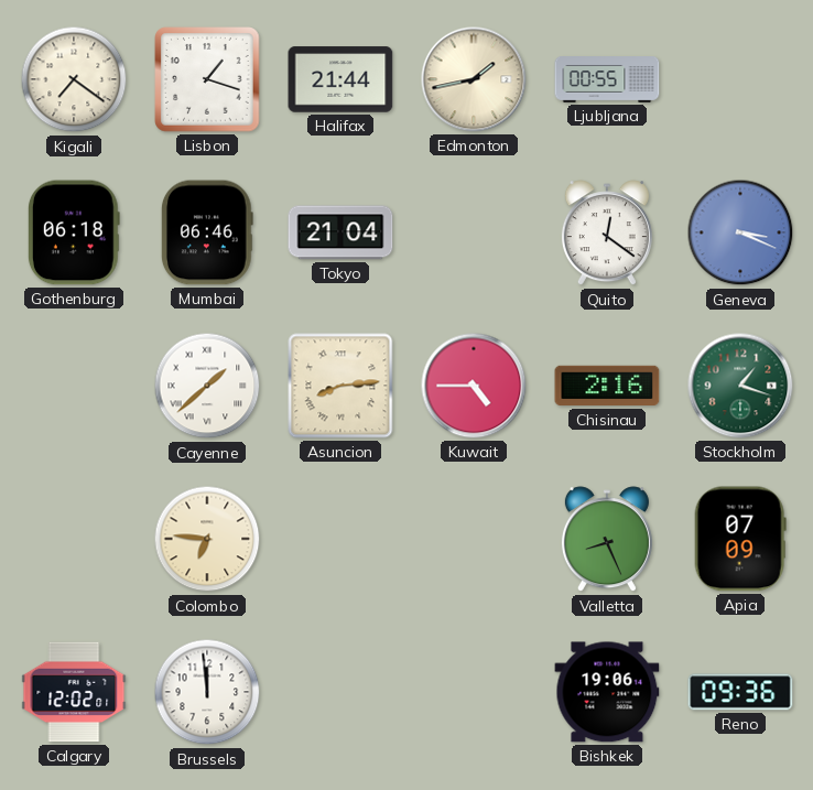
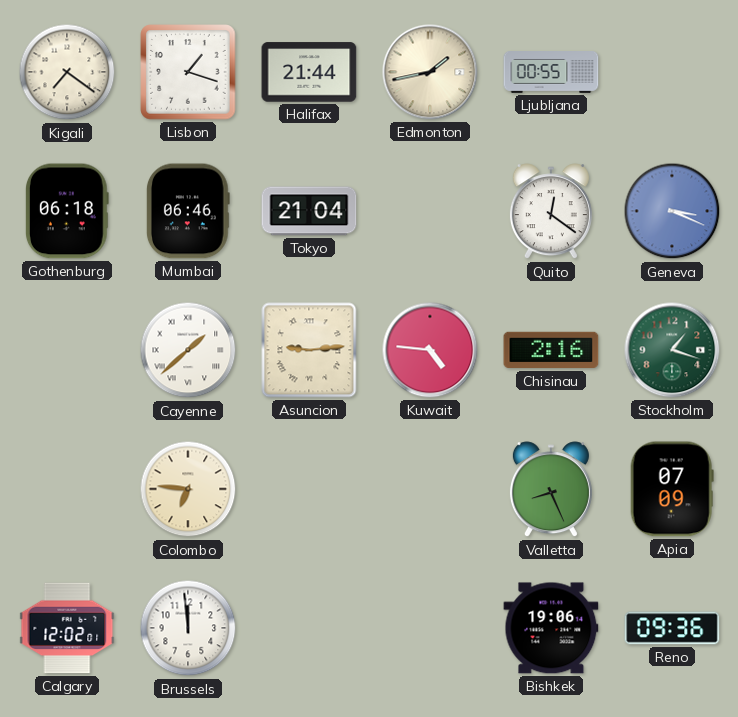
Asuncion: 8:14 -> 9:14
Kuwait: 4:45 -> 4:46
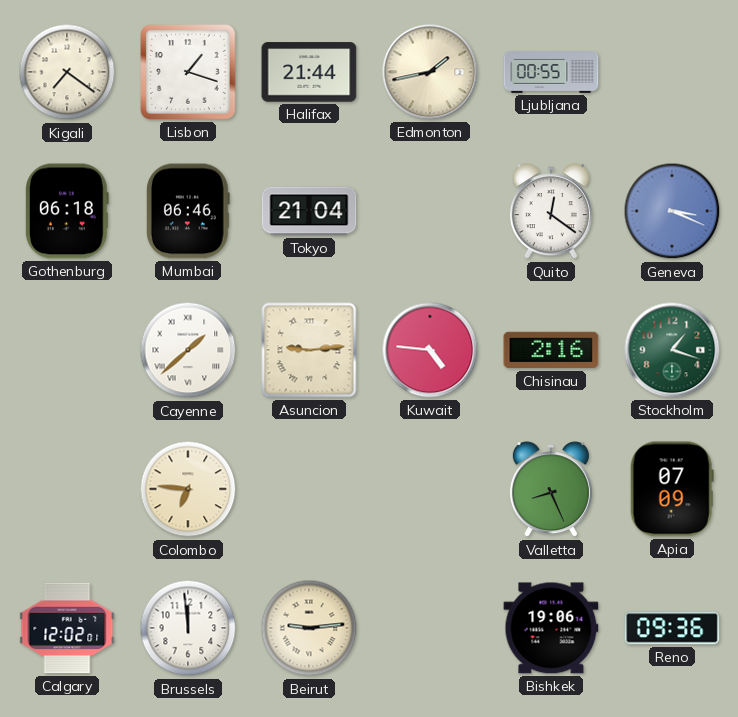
Beirut: none -> 9:14
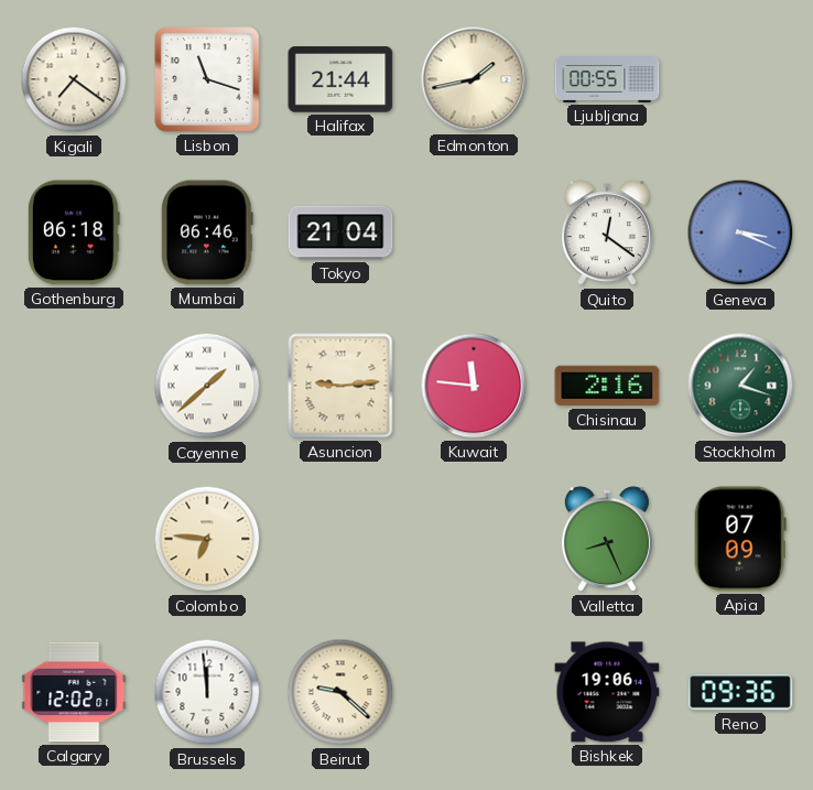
Lisbon: 1:18 -> 11:18
Kuwait: 4:46 -> 11:46
Beirut: 9:14 -> 9:22
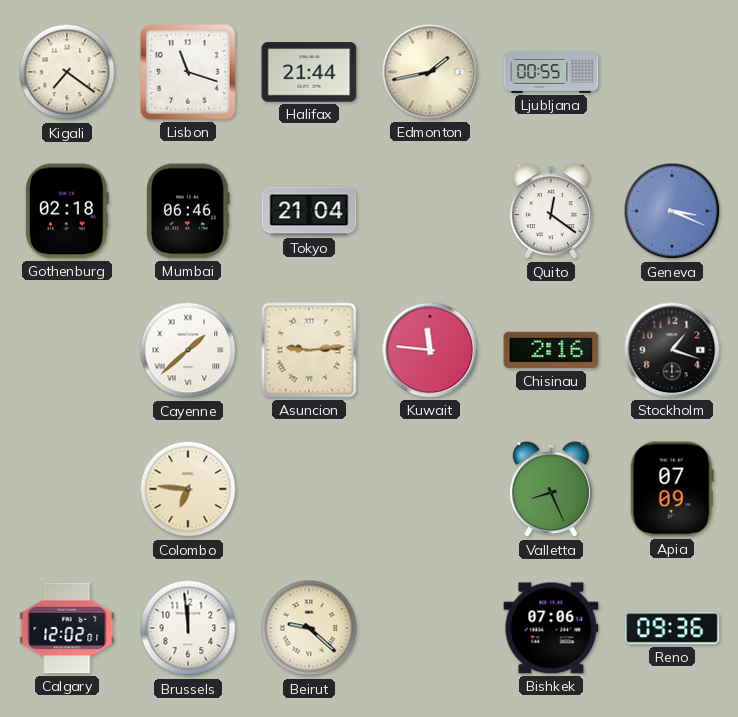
Gothenburg: 06:18 -> 02:18
Stockholm dial: green -> black
Bishkek: 19:06 -> 07:06
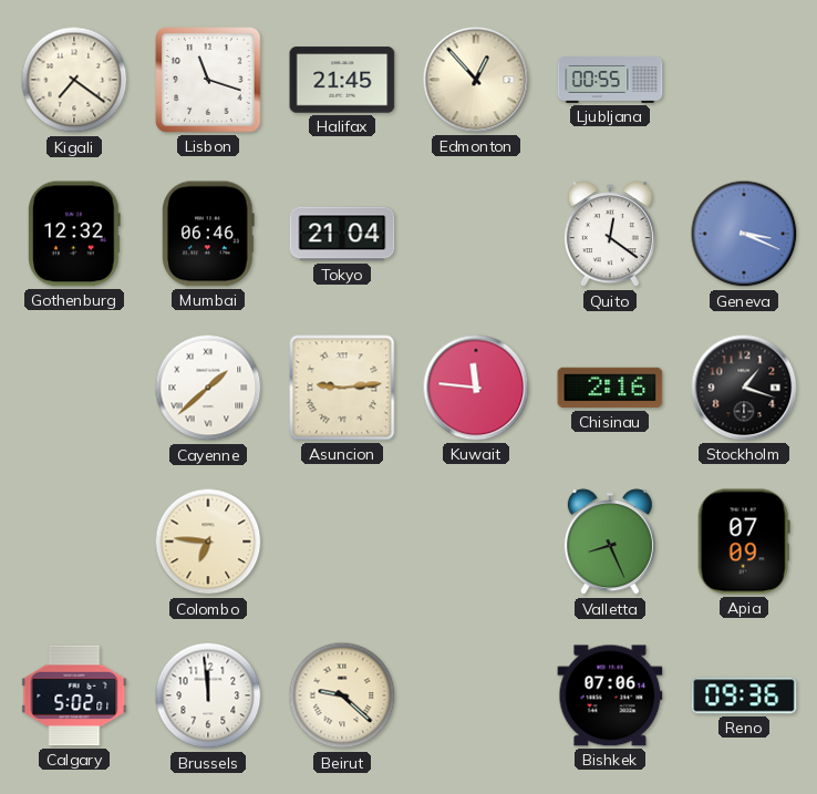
Halifax: 21:44 -> 21:45
Edmonton: 1:43 -> 12:53
Gothenburg: 02:18 -> 12:32
Calgary: 12:02 -> 5:02
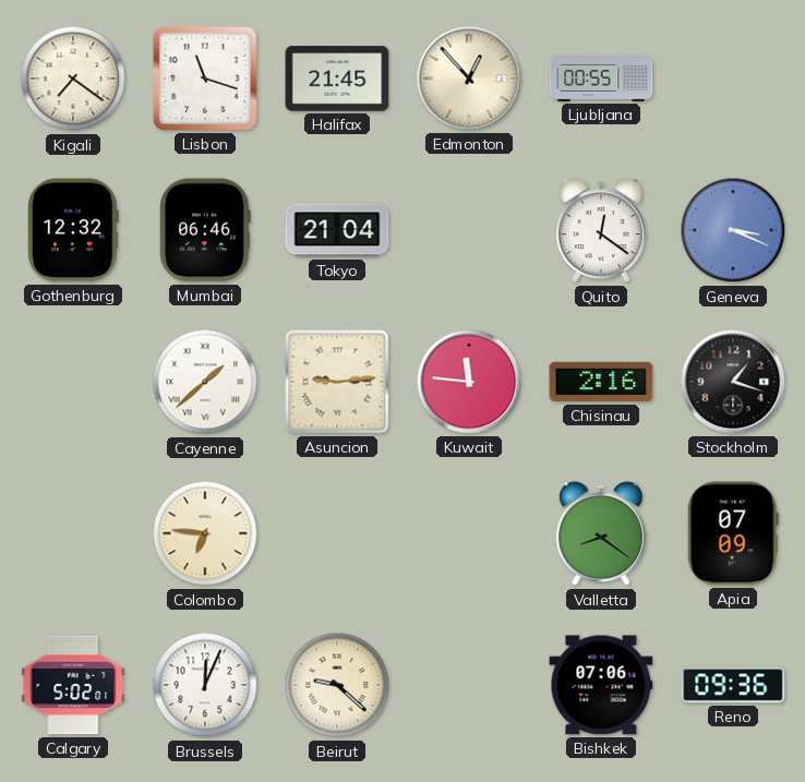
Valletta: 8:26 -> 8:21
Brussels: 11:59 -> 12:04
